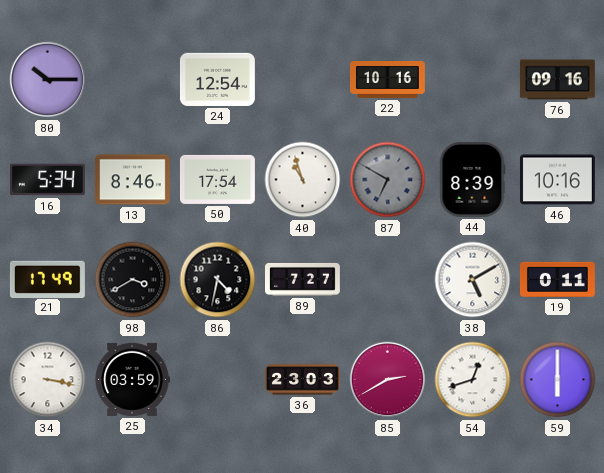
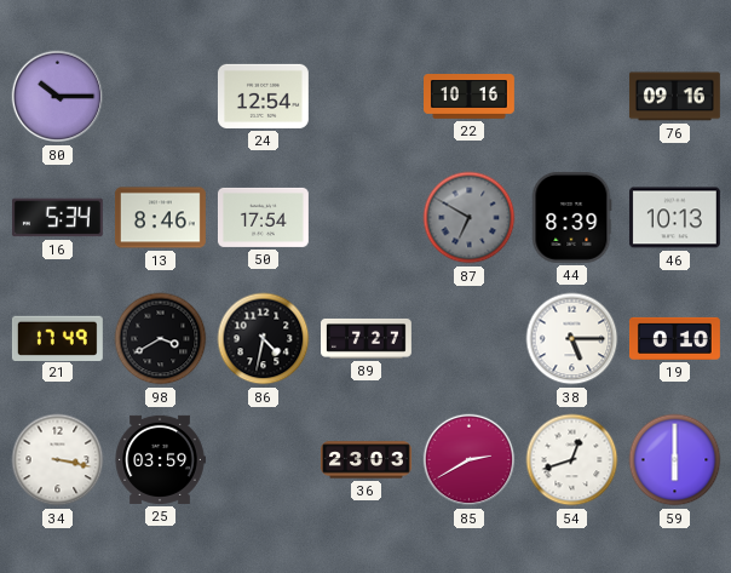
40: 10:57 -> none
46: 10:16 -> 10:13
38: 5:10 -> 5:15
19: 0:11 -> 0:10
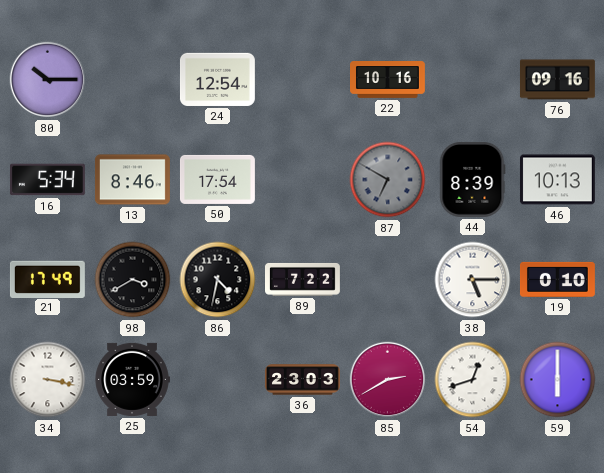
89: 7:27 -> 7:22
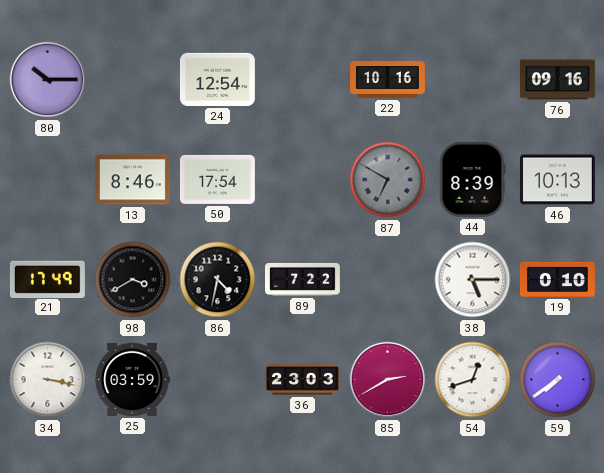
16: 5:34 -> none
59: 6:00 -> 7:39
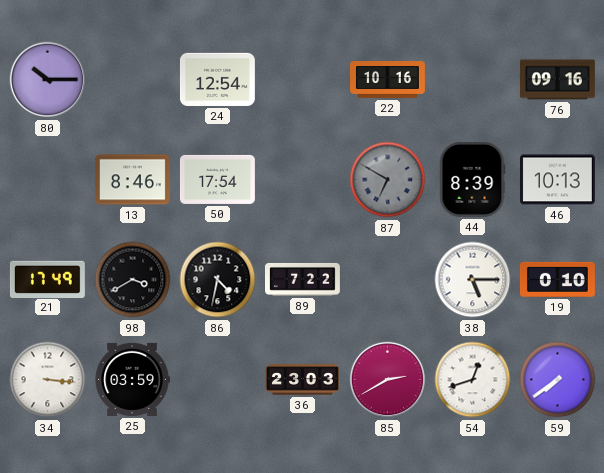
34: 3:17 -> 3:16
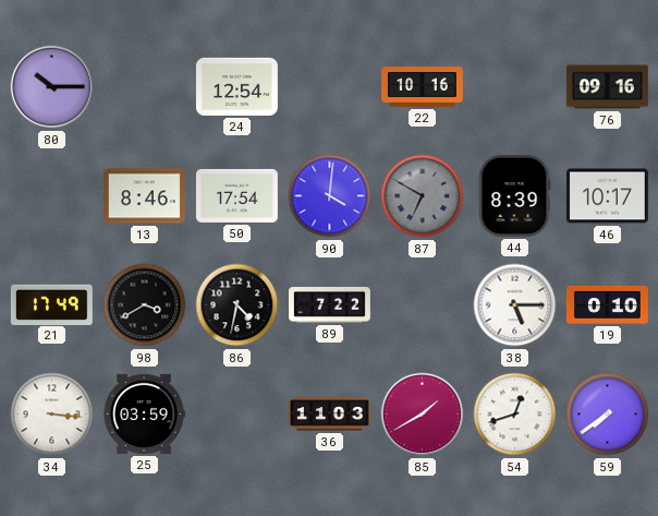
90: none -> 4:01
46: 10:13 -> 10:17
36: 23:03 -> 11:03
85: 2:40 -> 1:40
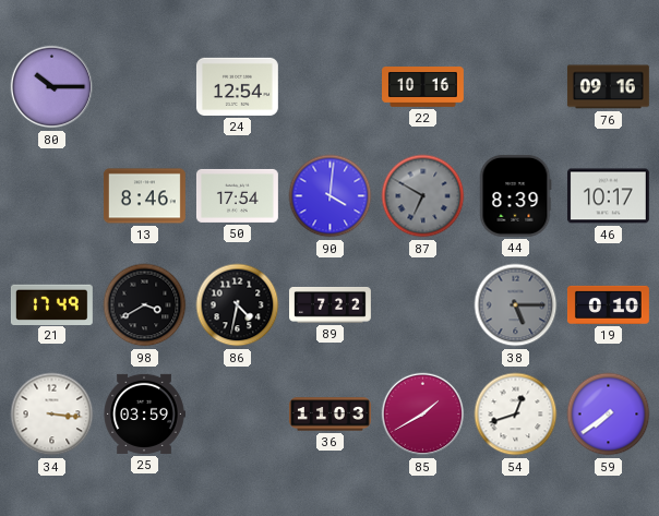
38 dial: white -> grey
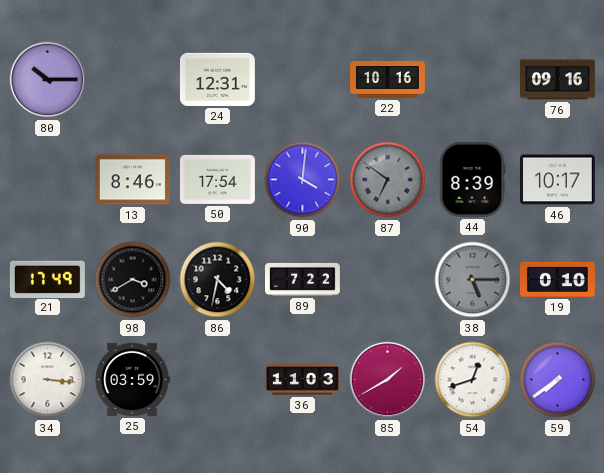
24: 12:54 -> 12:31
87: 6:50 -> 6:51
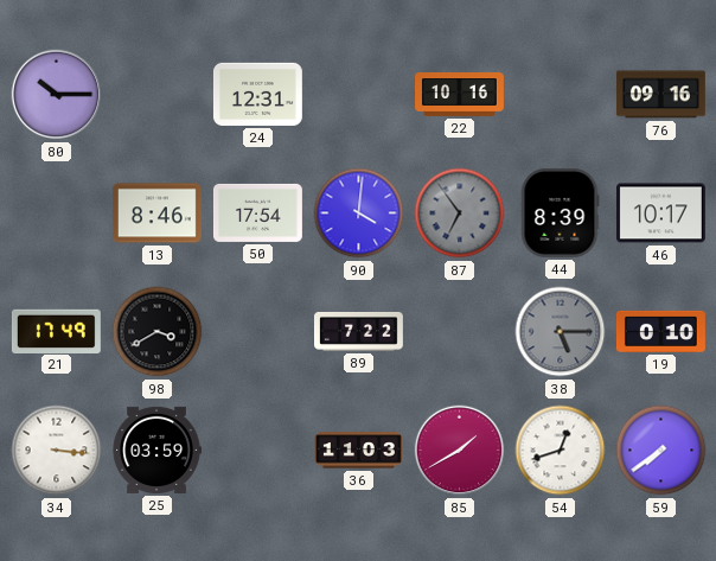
87: 6:51 -> 6:54
86: 4:32 -> none
